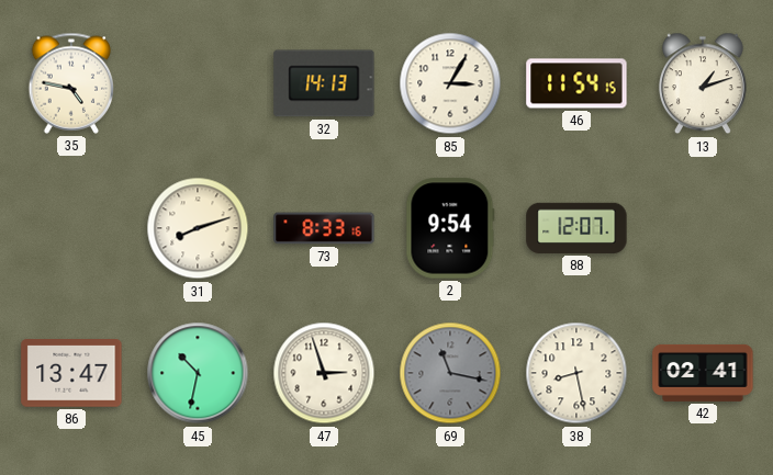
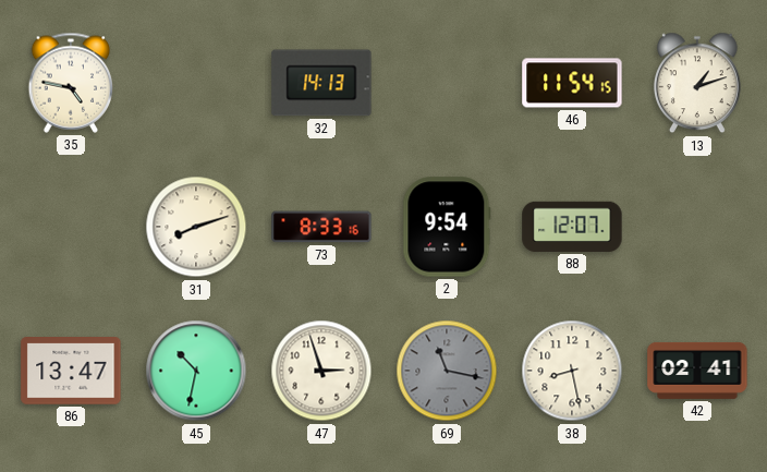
85: 3:05 -> none
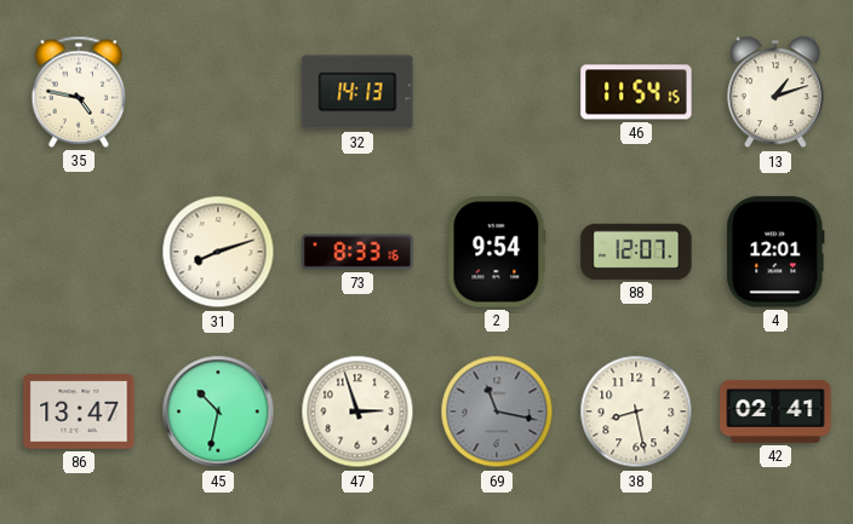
4: none -> 12:01
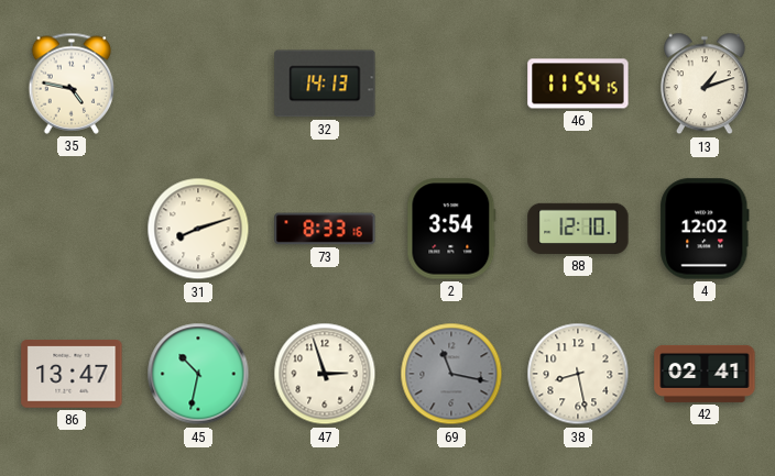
2: 9:54 -> 3:54
88: 12:07 -> 12:10
4: 12:01 -> 12:02
